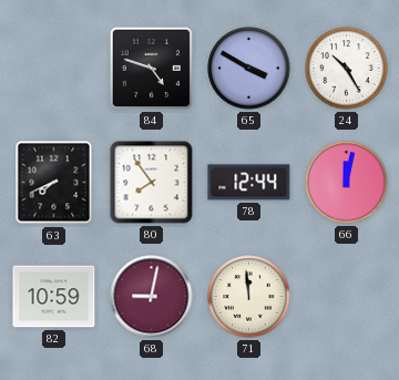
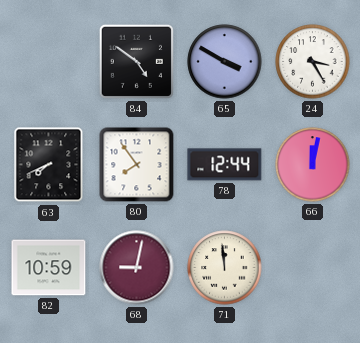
84: 4:48 -> 4:51
24: 10:25 -> 3:25
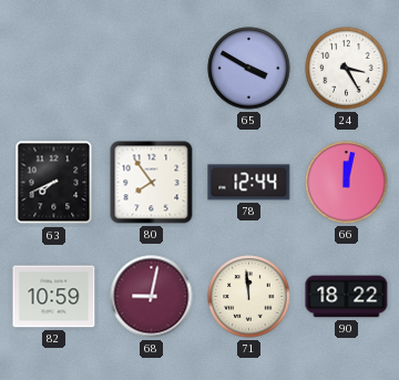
84: 4:51 -> none
90: none -> 18:22
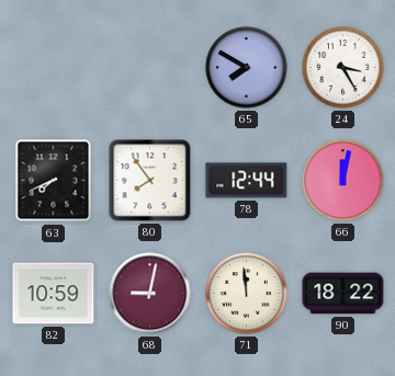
65: 3:50 -> 7:50
